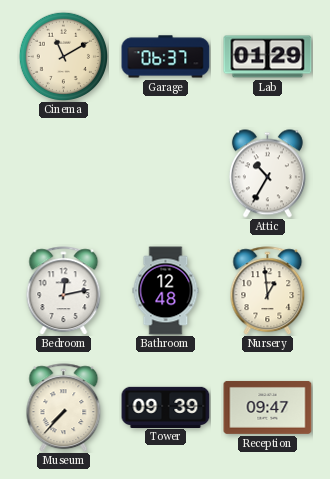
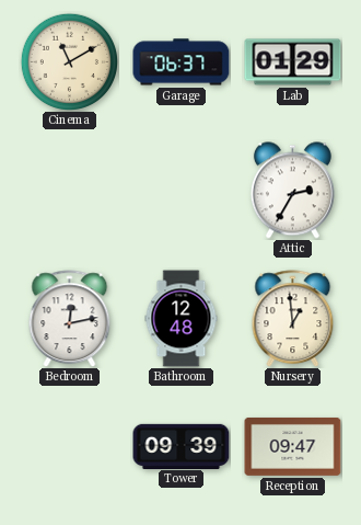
Attic: 10:35 -> 2:35
Museum: 7:37 -> none
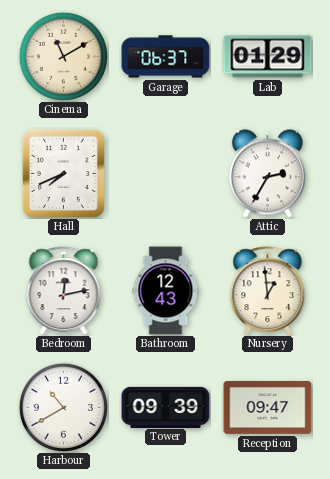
Hall: none -> 7:41
Bathroom: 12:48 -> 12:43
Harbour: none -> 10:40
